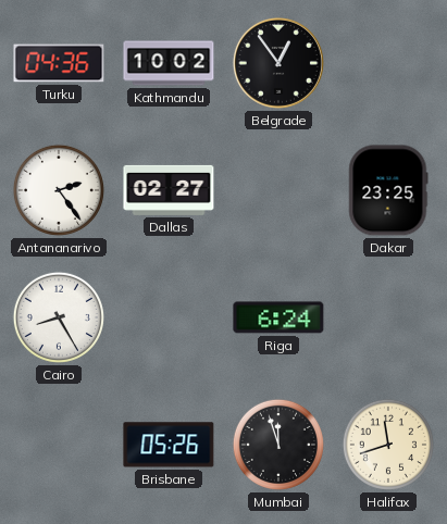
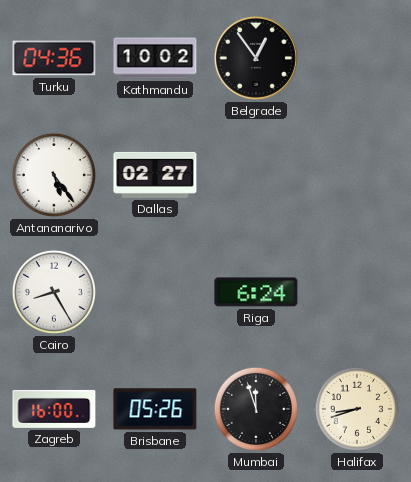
Antananarivo: 2:24 -> 5:24
Dakar: 23:25 -> none
Zagreb: none -> 16:00
Halifax: 11:42 -> 8:42
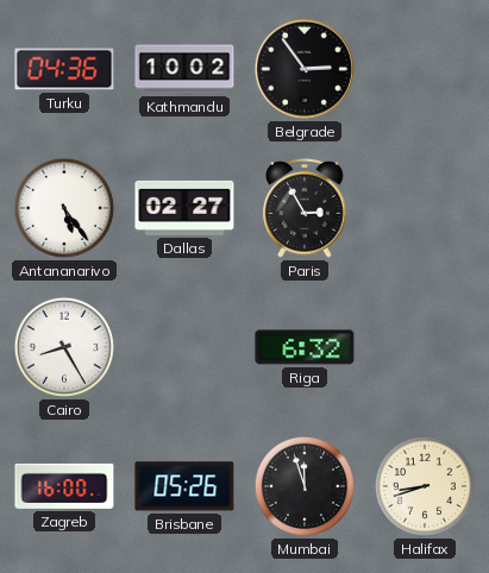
Belgrade: 12:54 -> 2:54
Paris: none -> 2:55
Riga: 6:24 -> 6:32
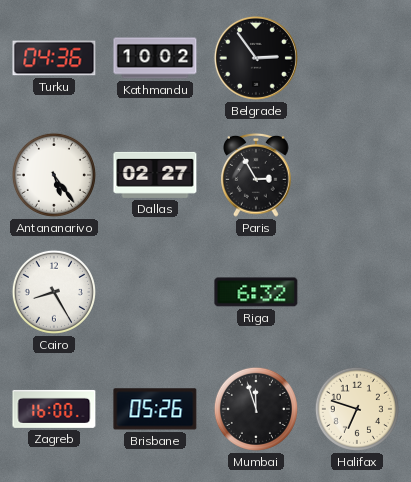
Halifax: 8:42 -> 6:48
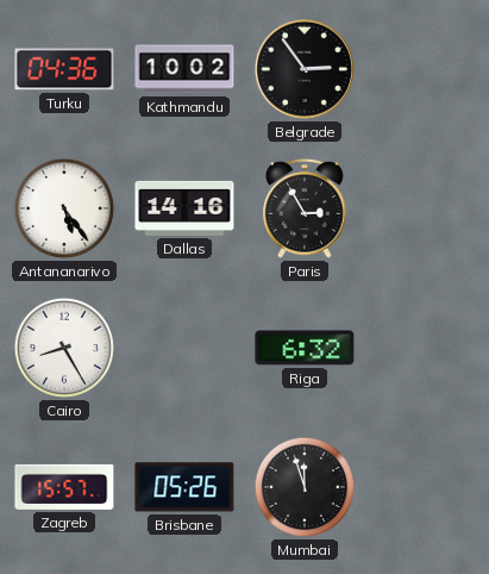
Dallas: 02:27 -> 14:16
Zagreb: 16:00 -> 15:57
Halifax: 6:48 -> none
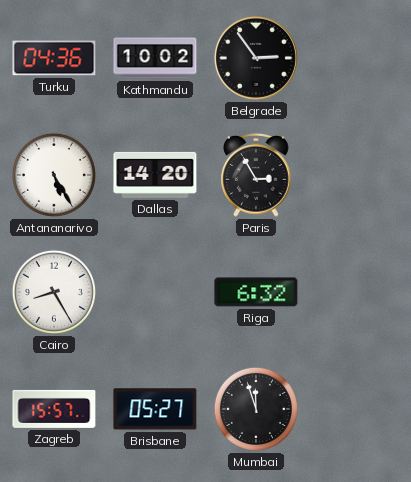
Antananarivo: 5:24 -> 5:25
Dallas: 14:16 -> 14:20
Brisbane: 05:26 -> 05:27
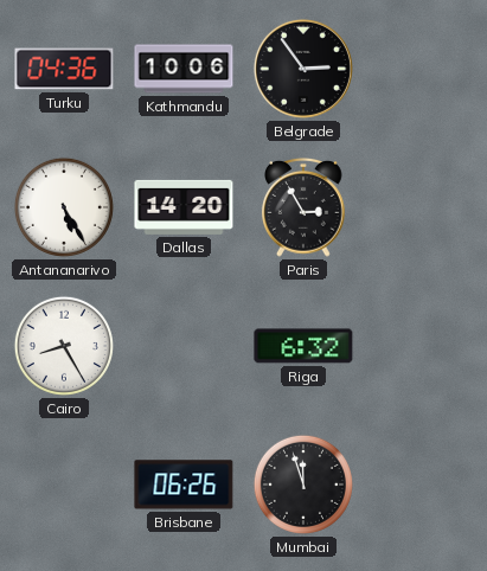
Kathmandu: 10:02 -> 10:06
Zagreb: 15:57 -> none
Brisbane: 05:27 -> 06:26
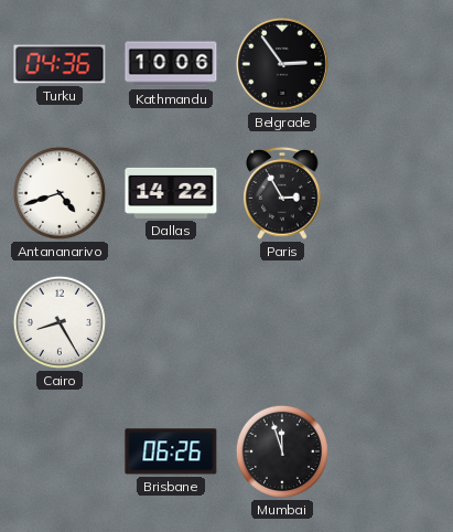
Antananarivo: 5:25 -> 4:42
Dallas: 14:20 -> 14:22
Riga: 6:32 -> none
